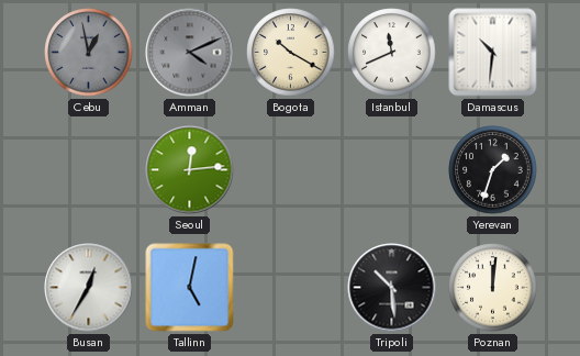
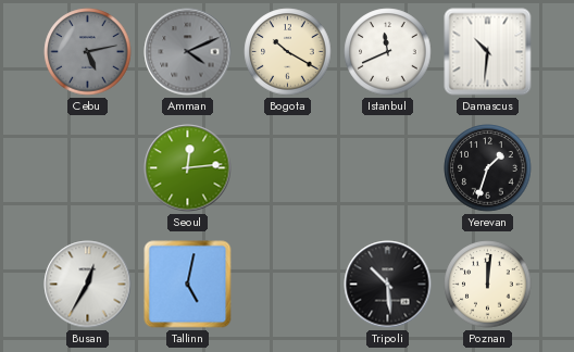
Cebu: 12:58 -> 5:13
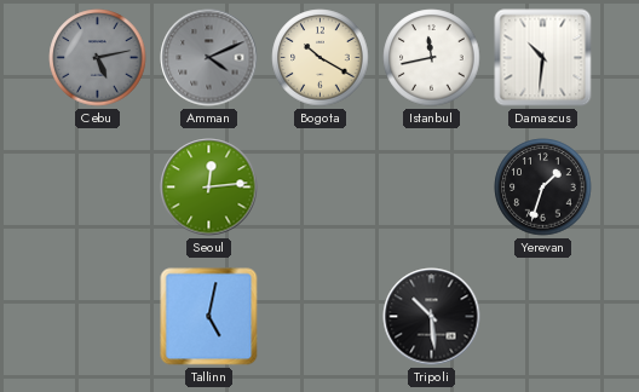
Istanbul: 11:41 -> 11:43
Busan: 12:35 -> none
Poznan: 12:01 -> none
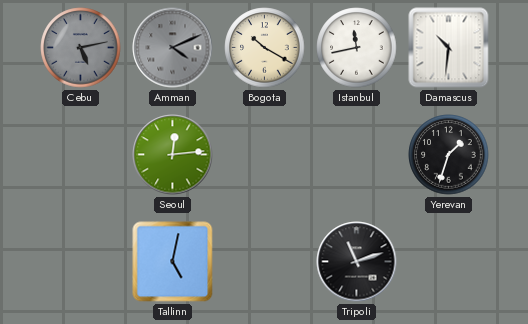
Tripoli: 10:29 -> 11:12
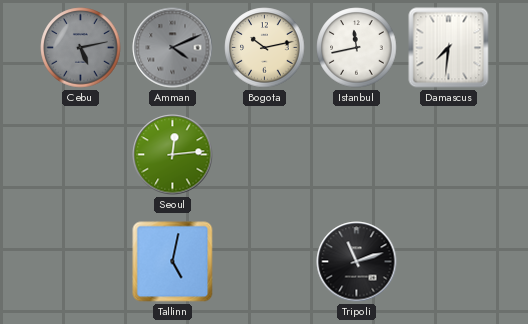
Bogota: 10:20 -> 10:13
Damascus: 10:31 -> 7:31
Yerevan: 1:33 -> none
